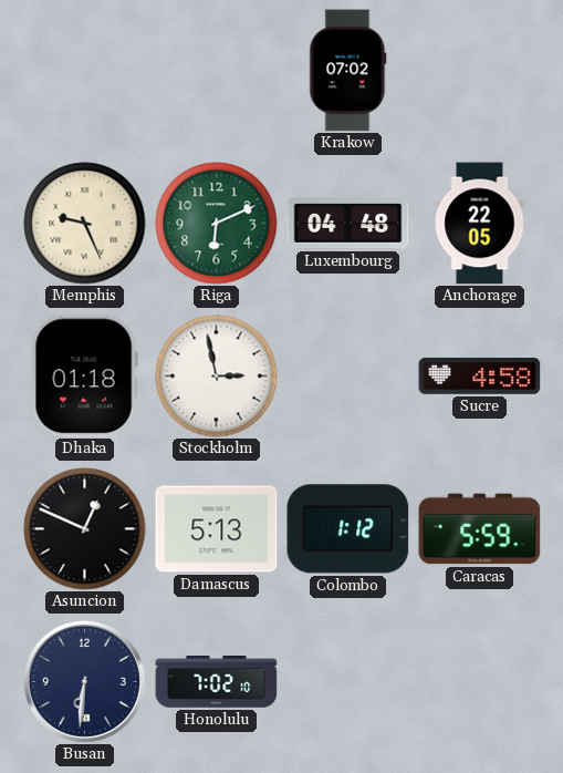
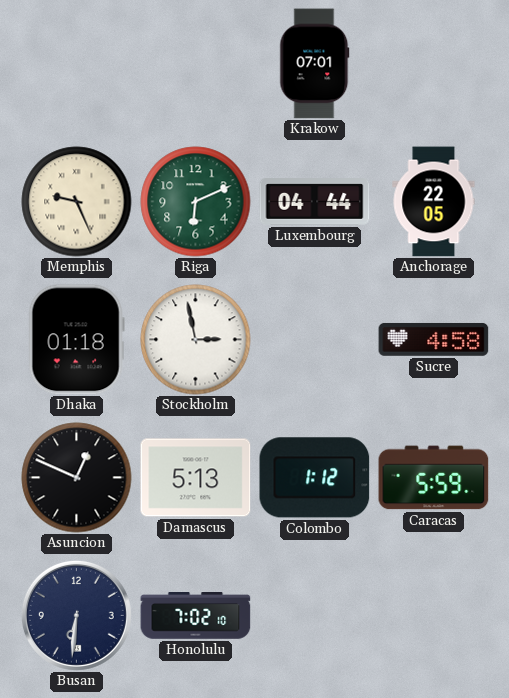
Krakow: 07:02 -> 07:01
Luxembourg: 04:48 -> 04:44
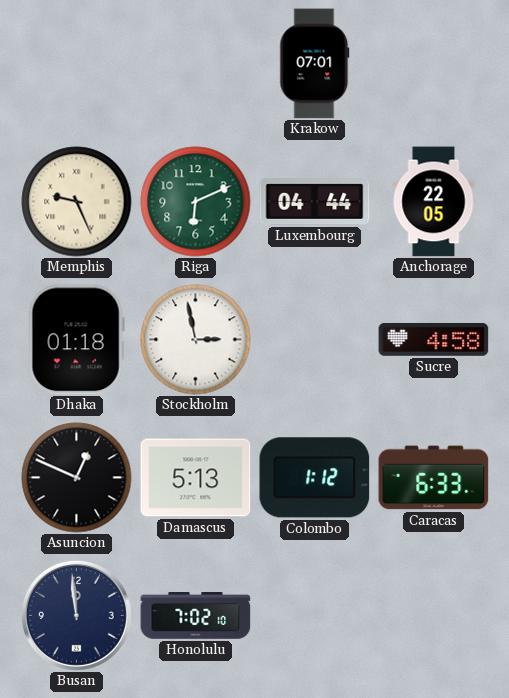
Caracas: 5:59 -> 6:33
Busan: 6:31 -> 11:59
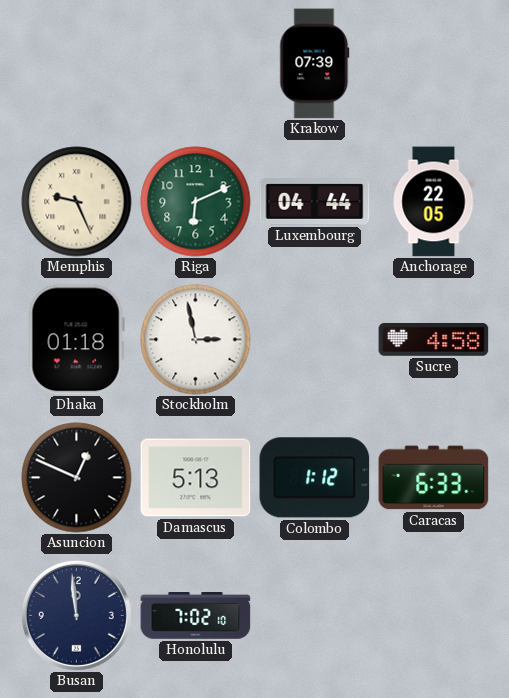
Krakow: 07:01 -> 07:39
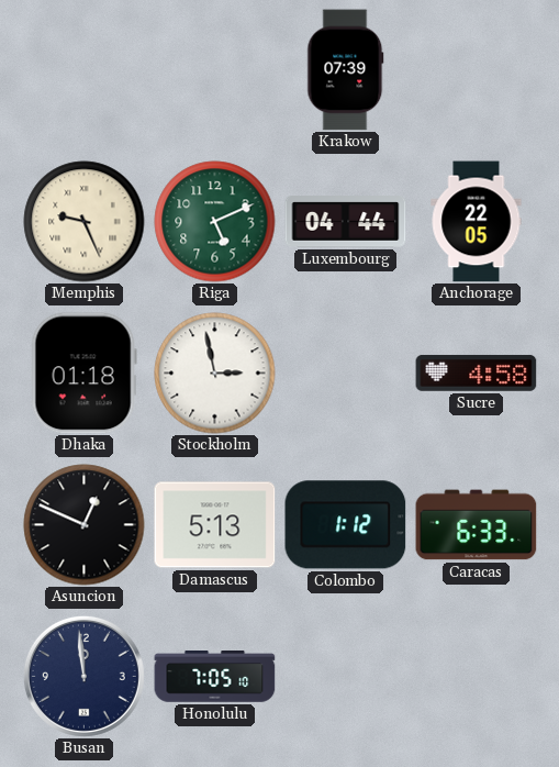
Riga: 6:11 -> 5:11
Honolulu: 7:02 -> 7:05
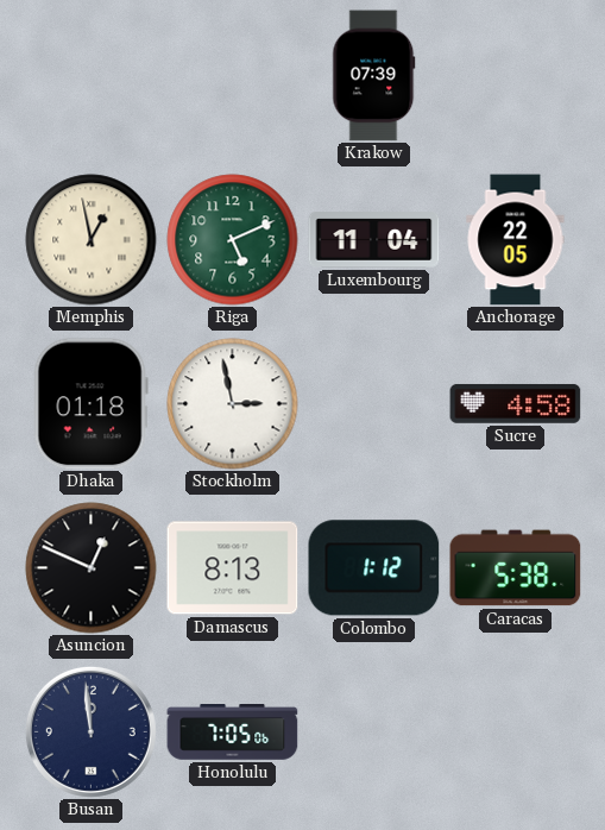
Memphis: 9:26 -> 12:58
Luxembourg: 04:44 -> 11:04
Damascus: 5:13 -> 8:13
Caracas: 6:33 -> 5:38
Honolulu: 7:05:10 -> 7:05:06
